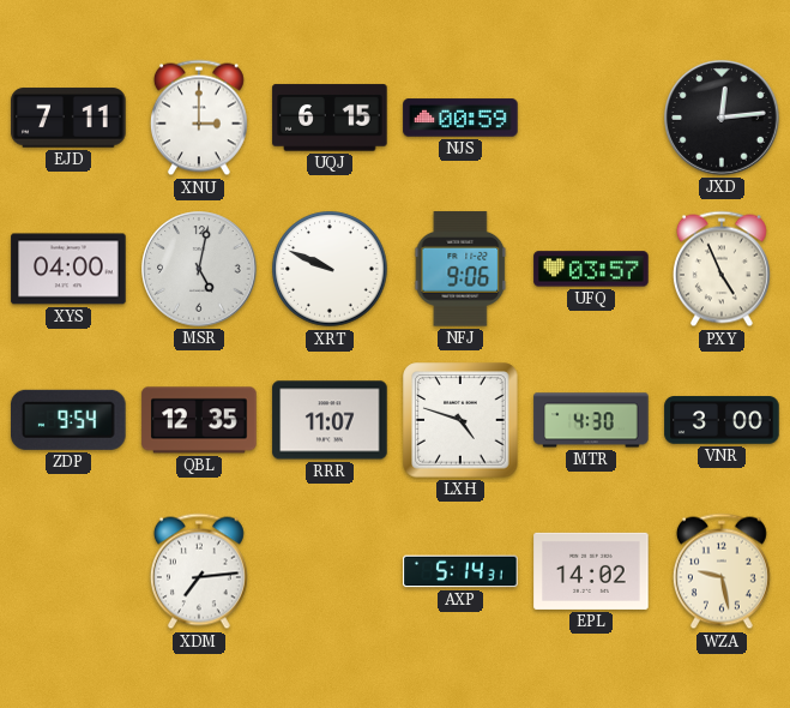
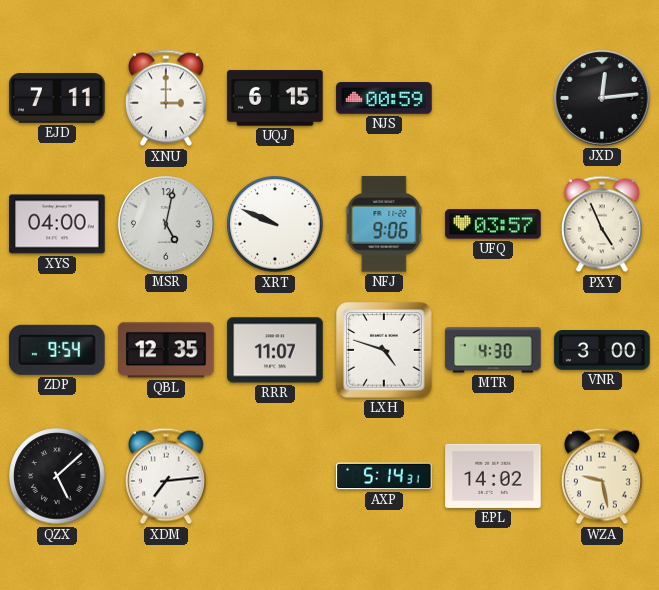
QZX: none -> 5:08
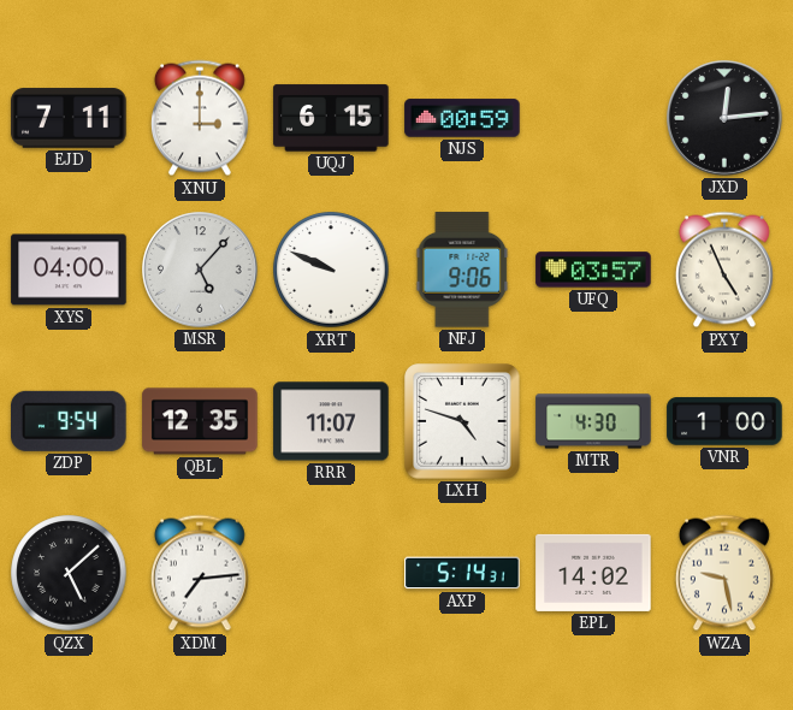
MSR: 5:02 -> 5:07
VNR: 3:00 -> 1:00
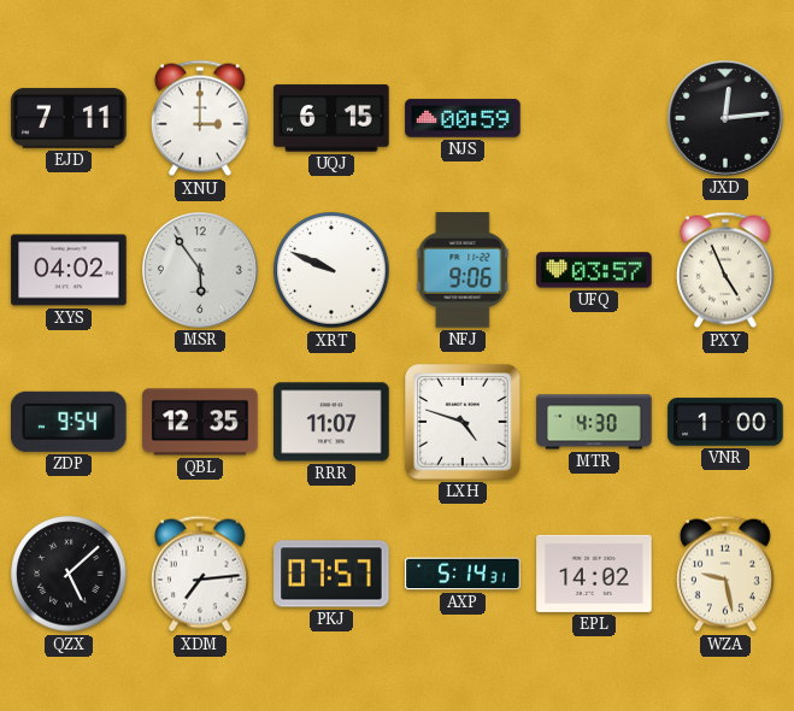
XYS: 04:00 -> 04:02
MSR: 5:07 -> 5:54
PKJ: none -> 07:57
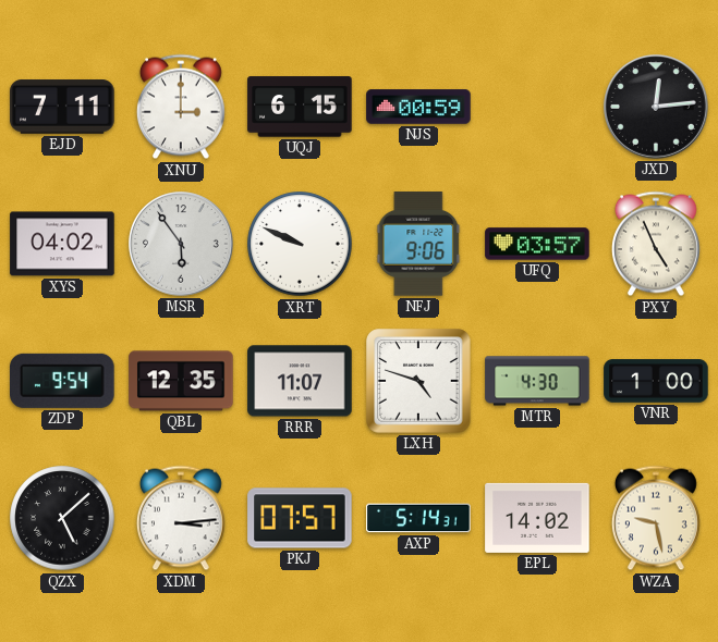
XDM: 7:14 -> 3:14
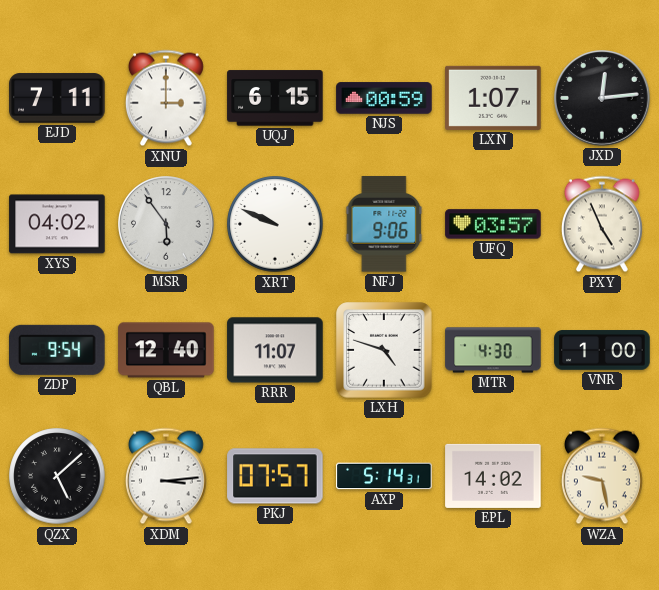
LXN: none -> 1:07
QBL: 12:35 -> 12:40
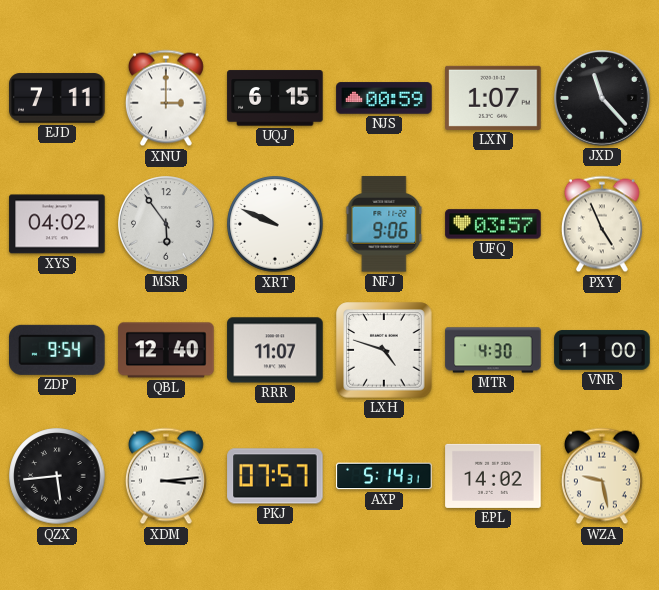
JXD: 12:14 -> 11:23
QZX: 5:08 -> 5:44
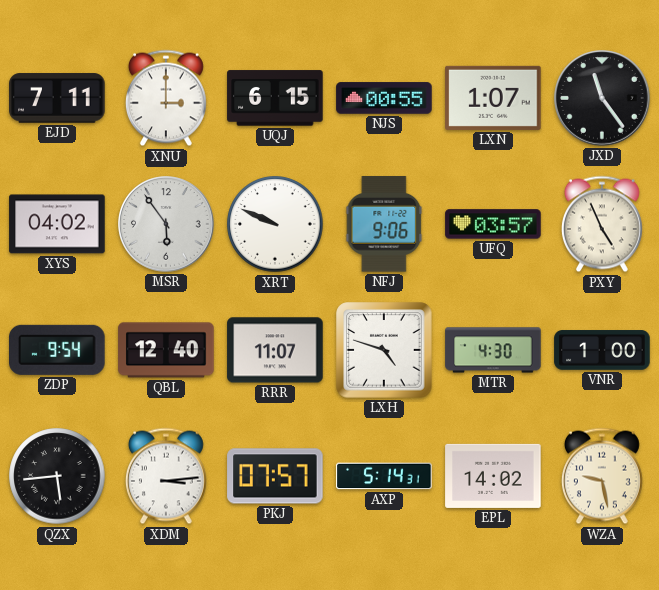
NJS: 00:59 -> 00:55
JXD: 11:23 -> 11:24
